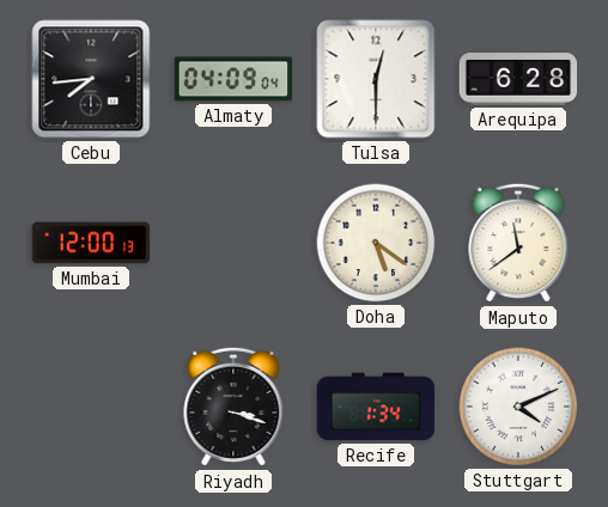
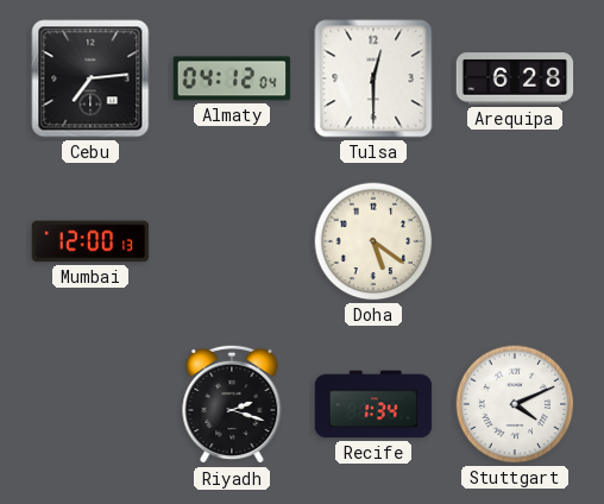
Cebu: 7:44 -> 7:14
Almaty: 04:09 -> 04:12
Maputo: 11:39 -> none
Riyadh: 3:18 -> 2:18
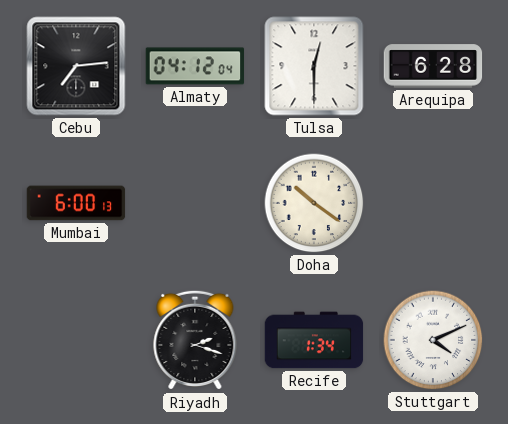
Mumbai: 12:00 -> 6:00
Doha: 5:21 -> 10:21
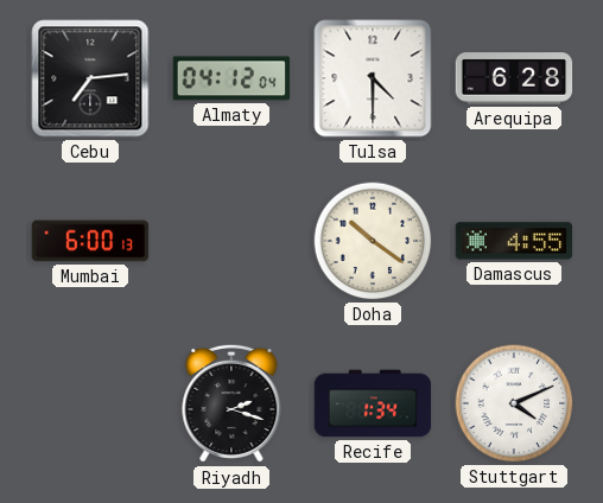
Tulsa: 12:30 -> 4:30
Damascus: none -> 4:55
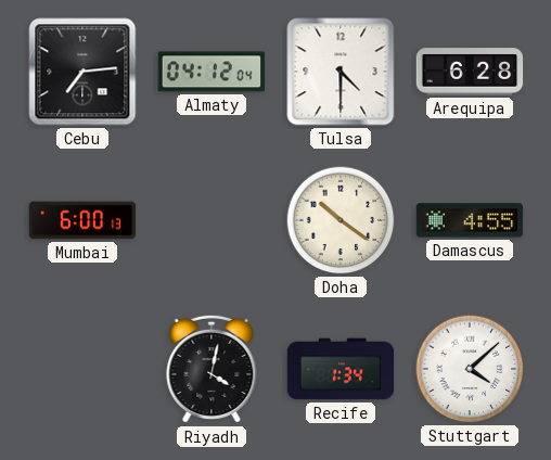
Riyadh: 2:18 -> 4:02
Stuttgart: 4:11 -> 4:08
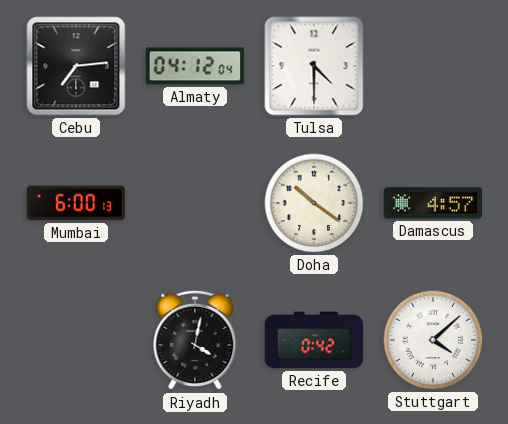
Arequipa: 6:28 -> none
Damascus: 4:55 -> 4:57
Recife: 1:34 -> 0:42
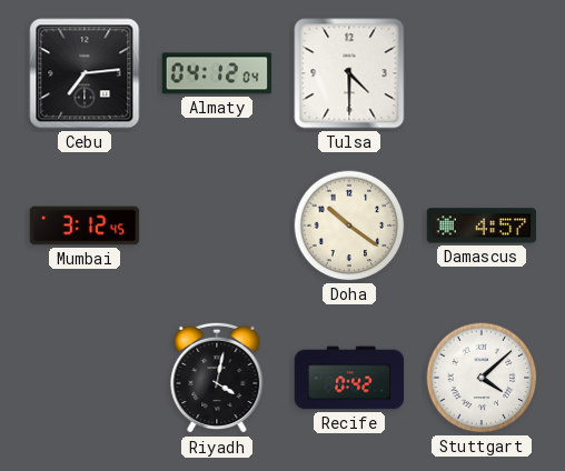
Mumbai: 6:00 -> 3:12
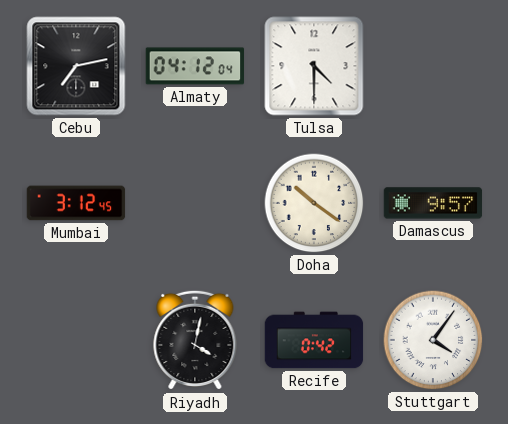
Cebu: 7:14 -> 7:13
Damascus: 4:57 -> 9:57
Stuttgart: 4:08 -> 4:06
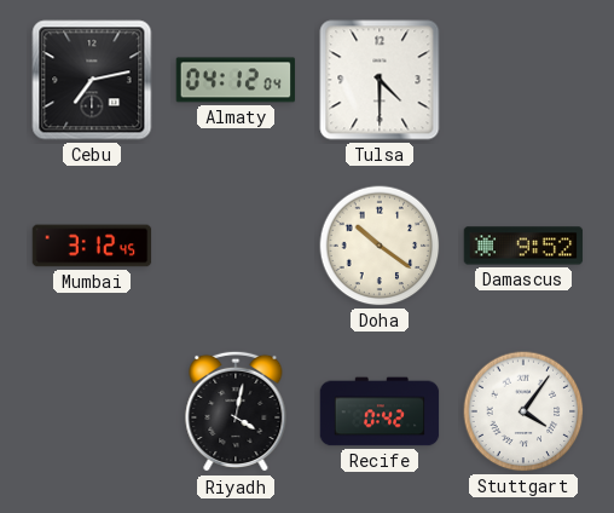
Damascus: 9:57 -> 9:52
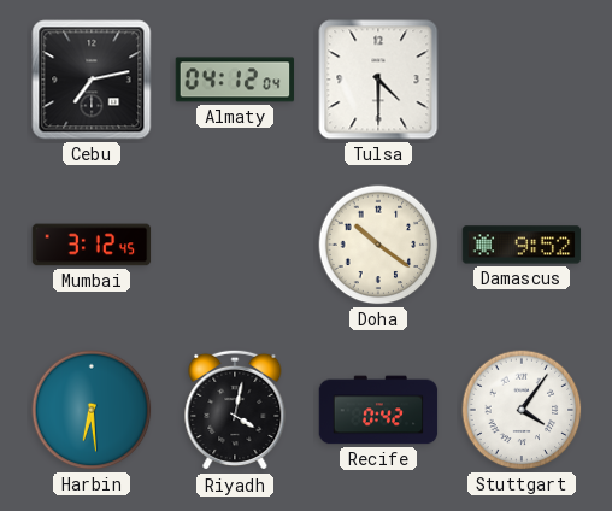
Harbin: none -> 6:29
